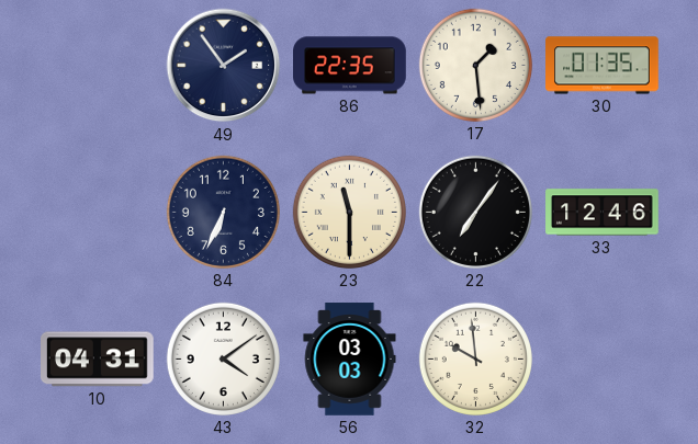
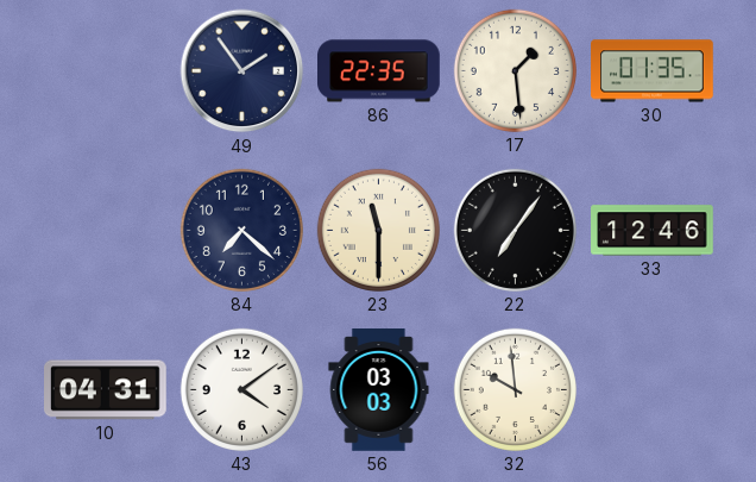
84: 6:34 -> 7:22
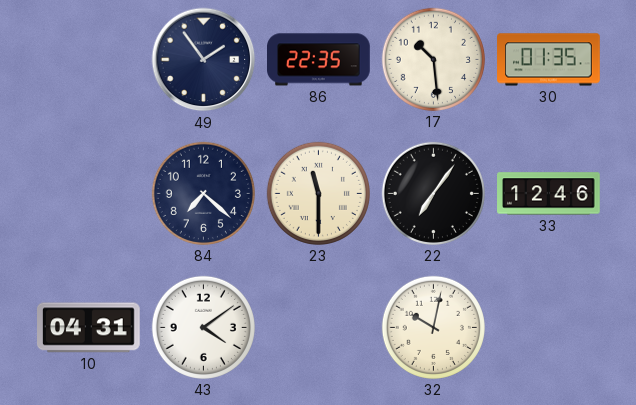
17: 1:29 -> 10:29
56: 03:03 -> none
32: 9:59 -> 10:02
